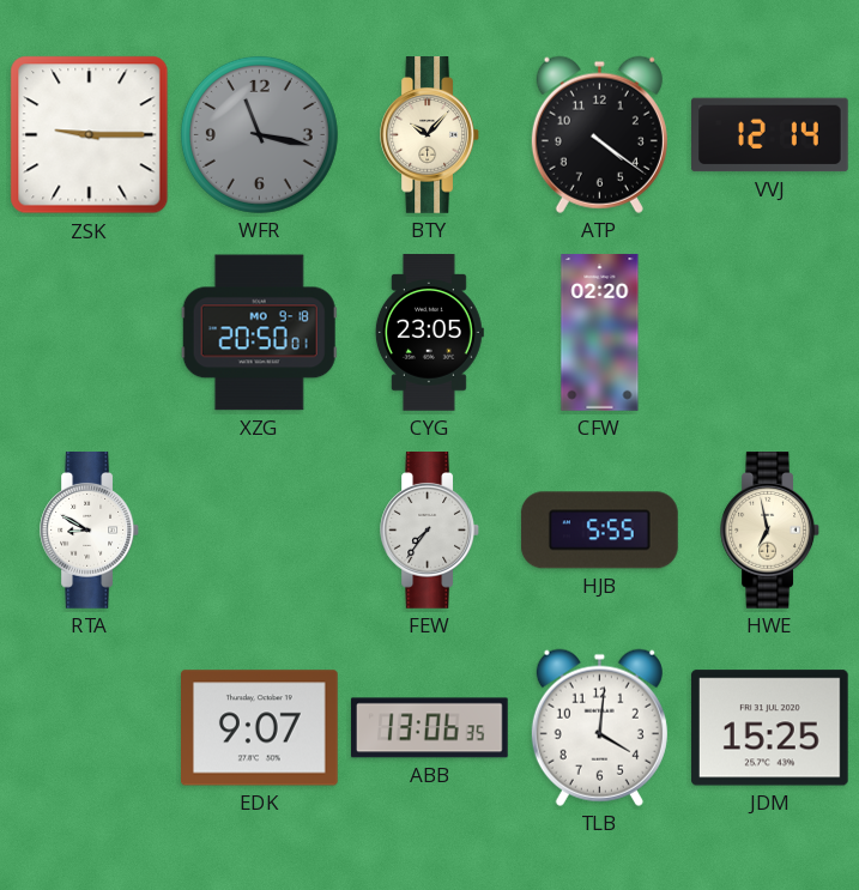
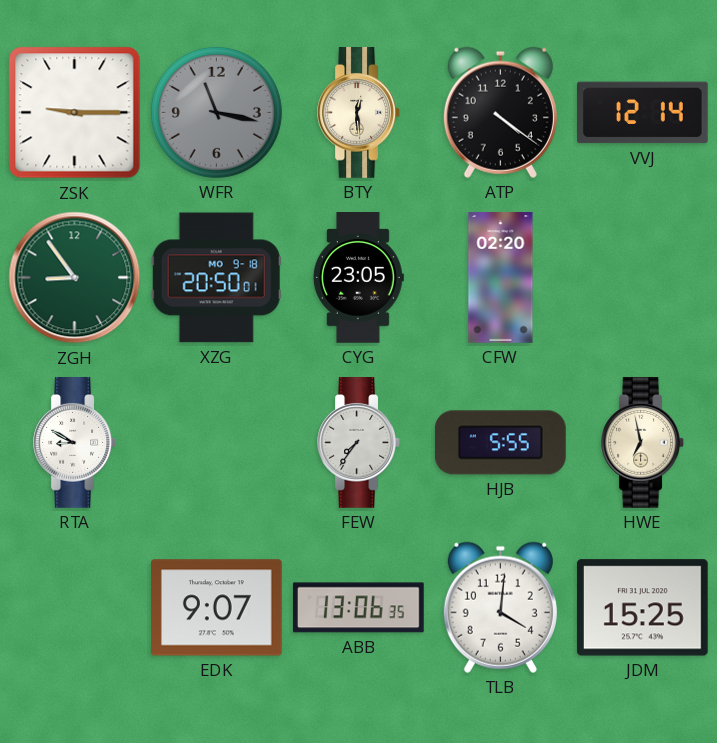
BTY: 10:07 -> 12:29
ZGH: none -> 8:54
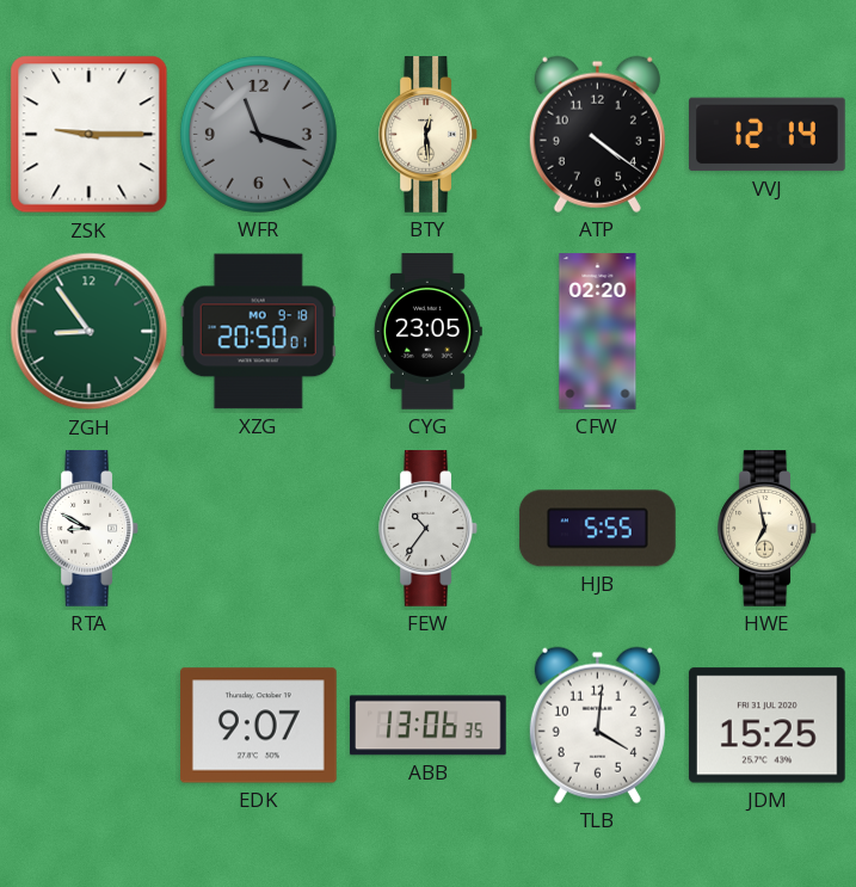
WFR: 11:17 -> 11:18
FEW: 7:36 -> 10:36
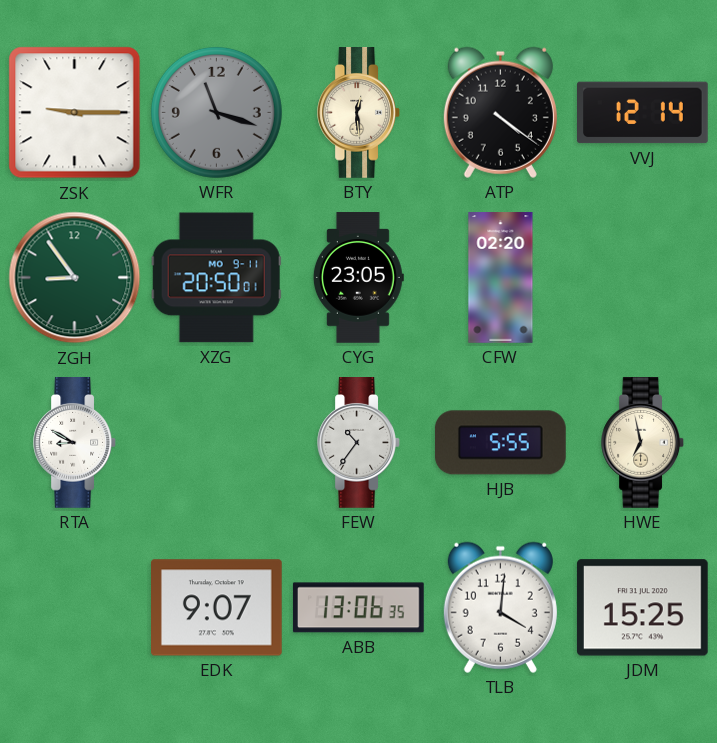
XZG date: MO 9-18 -> MO 9-11
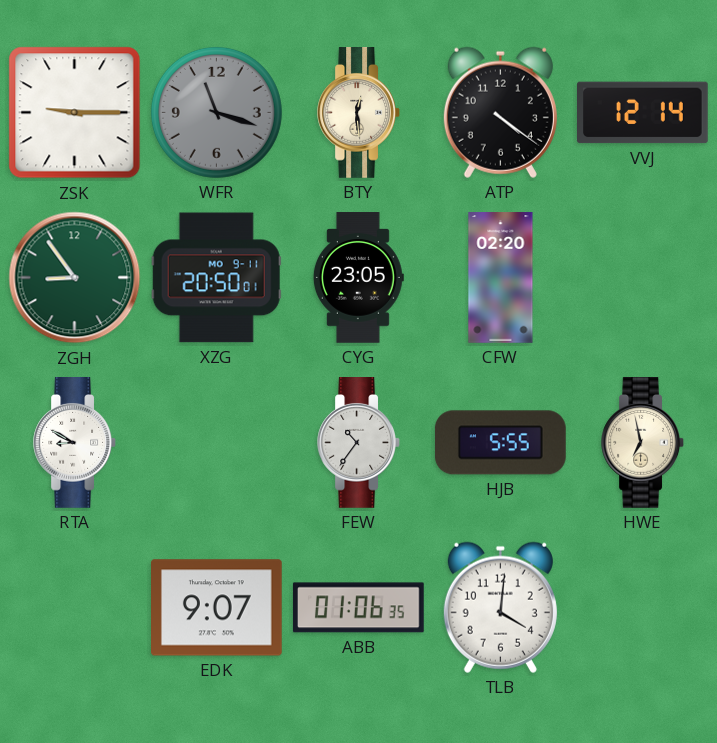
ABB: 13:06 -> 01:06
JDM: 15:25 -> none
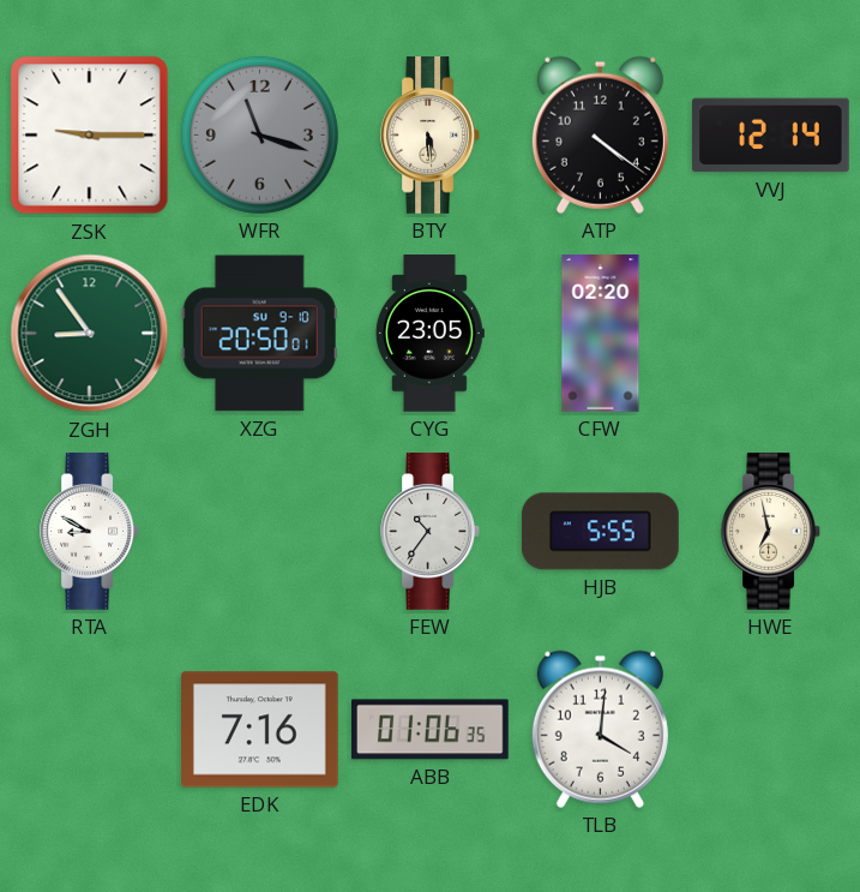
BTY: 12:29 -> 5:29
XZG date: MO 9-11 -> SU 9-10
EDK: 9:07 -> 7:16
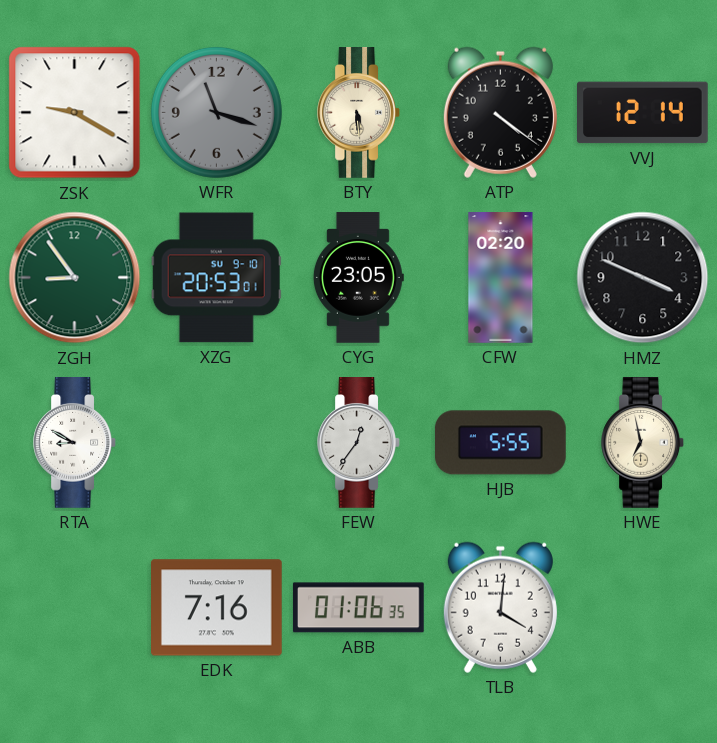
ZSK: 9:15 -> 9:20
XZG: 20:50 -> 20:53
HMZ: none -> 3:49
FEW: 10:36 -> 12:36
